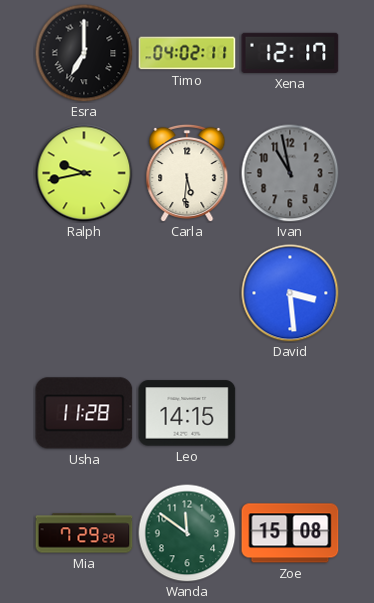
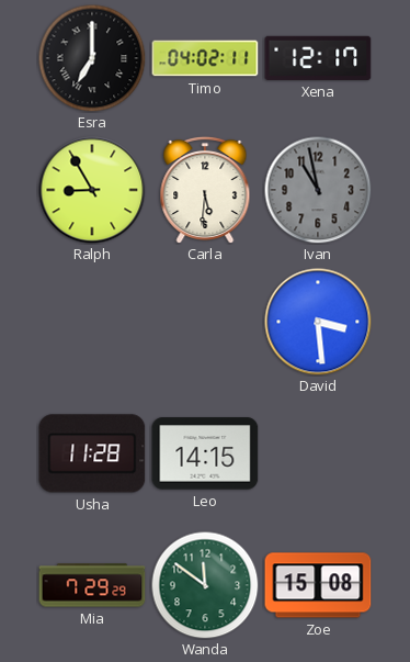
Ralph: 9:43 -> 8:55
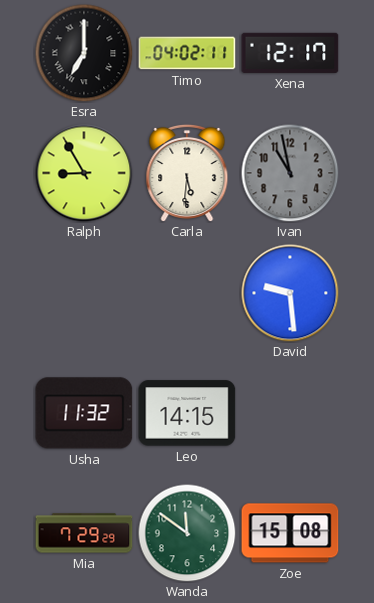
David: 3:29 -> 9:29
Usha: 11:28 -> 11:32
